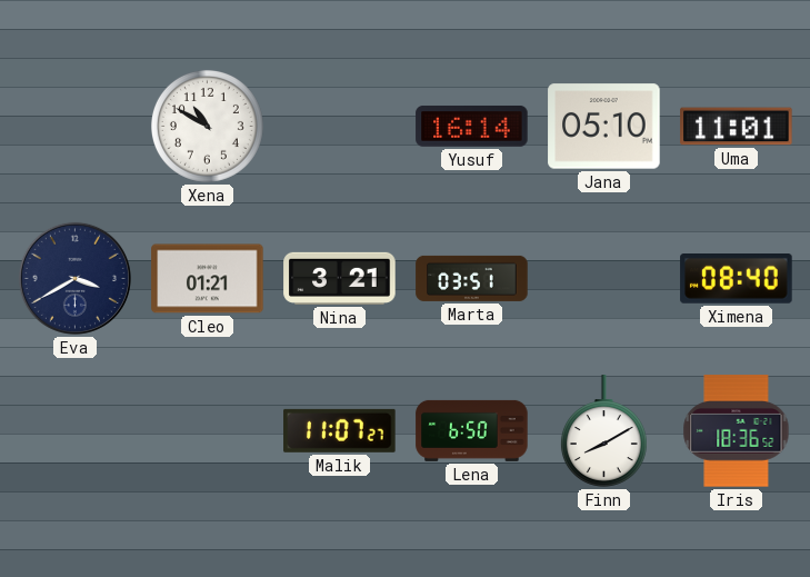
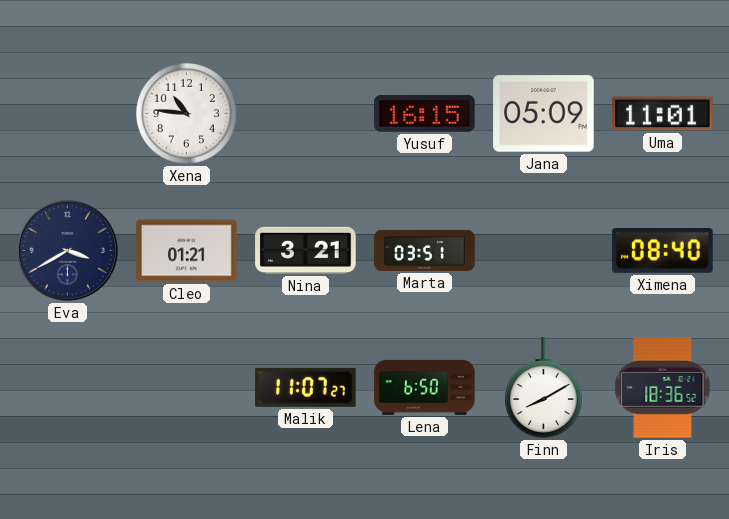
Xena: 10:50 -> 10:46
Yusuf: 16:14 -> 16:15
Jana: 05:10 -> 05:09
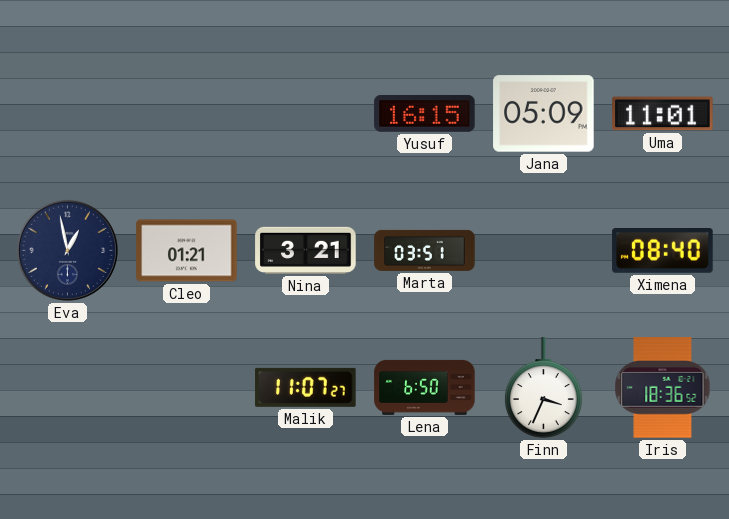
Xena: 10:46 -> none
Eva: 3:40 -> 12:58
Finn: 8:10 -> 3:34
